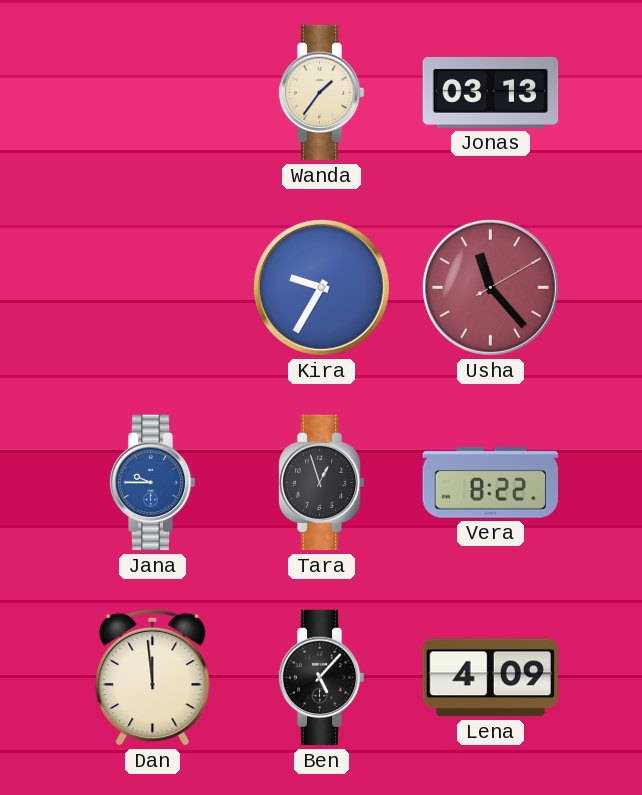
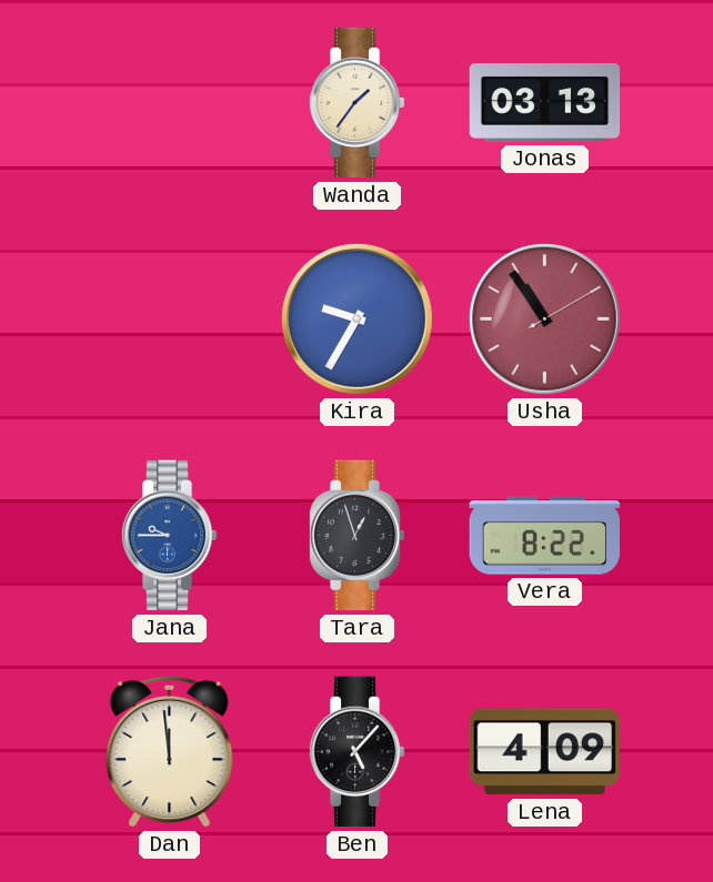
Usha: 11:23 -> 10:54
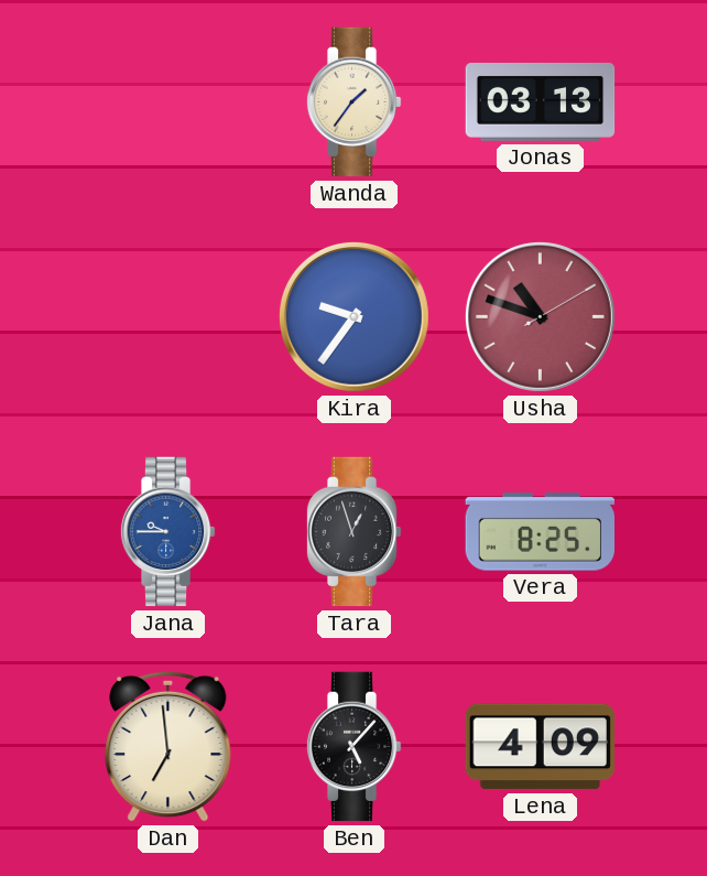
Kira: 9:35 -> 9:36
Usha: 10:54 -> 10:48
Vera: 8:22 -> 8:25
Dan: 11:59 -> 6:59
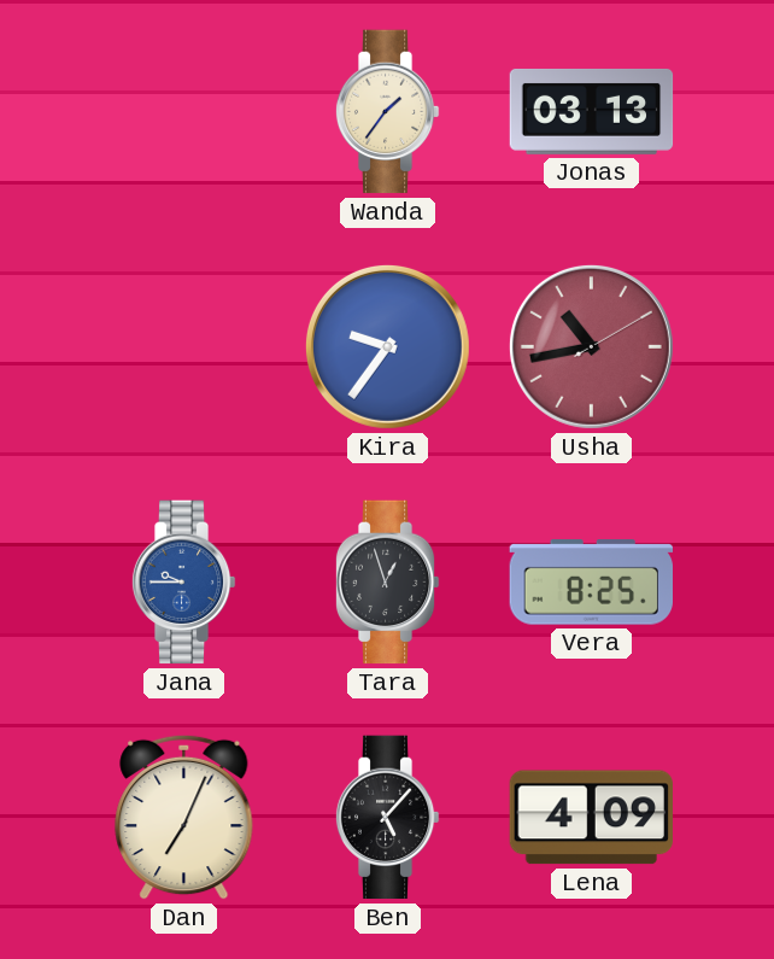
Usha: 10:48 -> 10:43
Dan: 6:59 -> 7:04
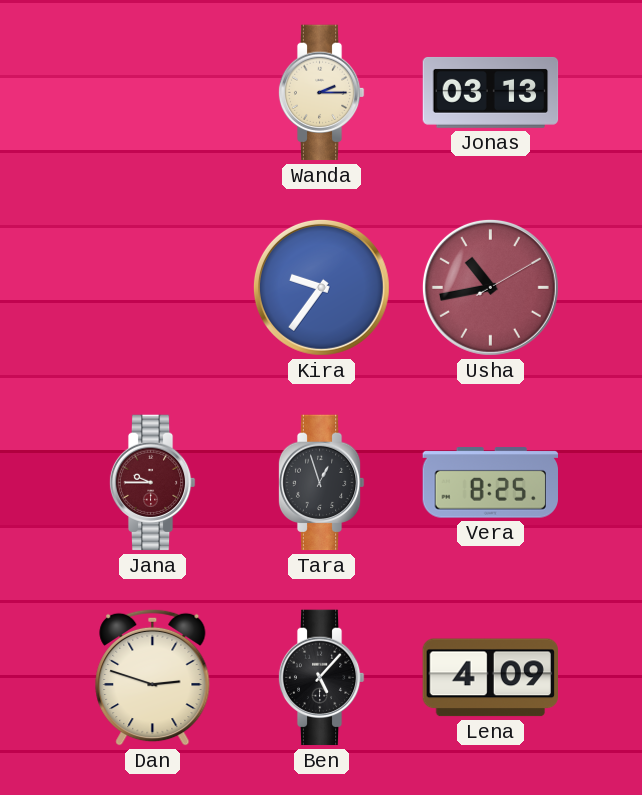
Wanda: 1:36 -> 2:15
Jana dial: blue -> burgundy
Dan: 7:04 -> 2:48
